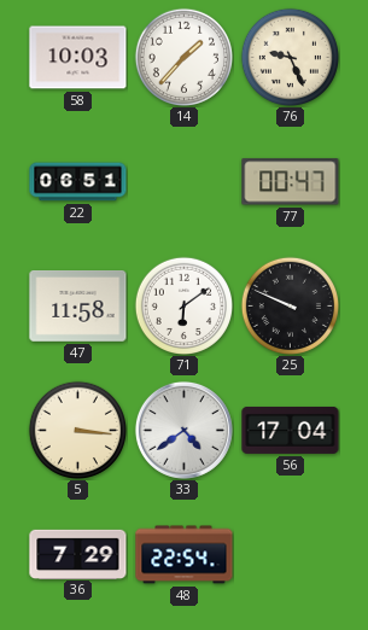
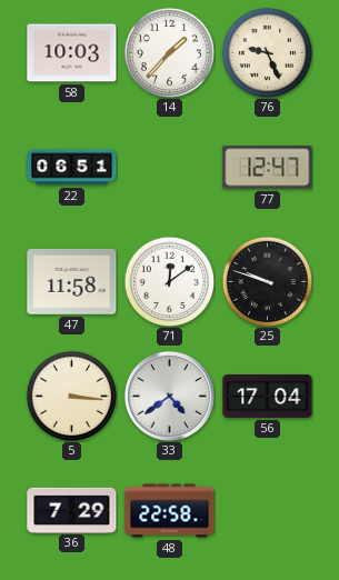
77: 00:47 -> 12:47
71: 6:09 -> 12:09
25: 9:49 -> 9:48
48: 22:54 -> 22:58
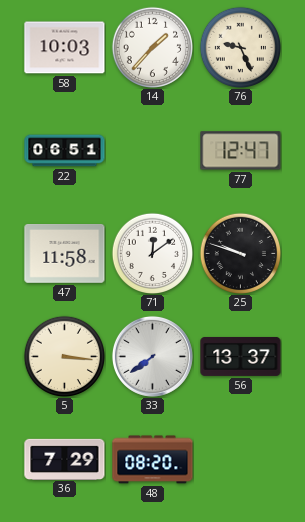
33: 4:39 -> 7:39
56: 17:04 -> 13:37
48: 22:58 -> 08:20
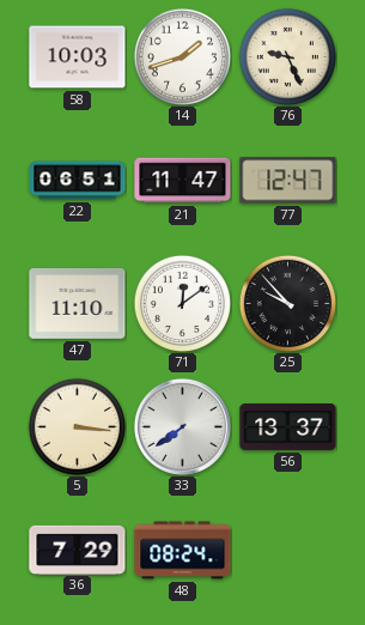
14: 1:37 -> 1:42
21: none -> 11:47
47: 11:58 -> 11:10
25: 9:48 -> 9:53
48: 08:20 -> 08:24
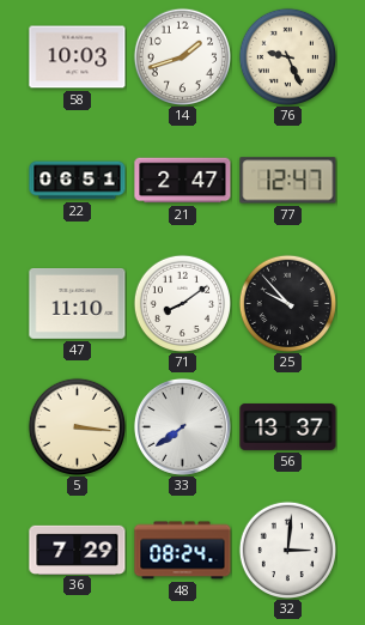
21: 11:47 -> 2:47
71: 12:09 -> 8:09
32: none -> 3:01
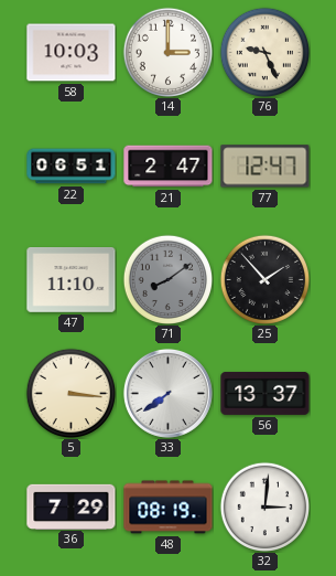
14: 1:42 -> 3:00
71 dial: white -> grey
25: 9:53 -> 1:53
48: 08:24 -> 08:19
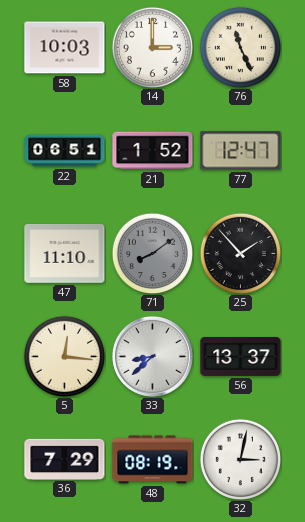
76: 9:26 -> 11:26
21: 2:47 -> 1:52
5: 3:16 -> 12:16
33: 7:39 -> 8:38
32: 3:01 -> 3:02
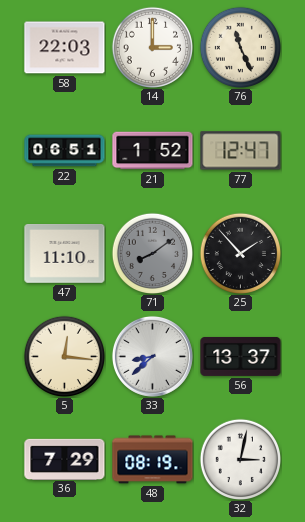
58: 10:03 -> 22:03
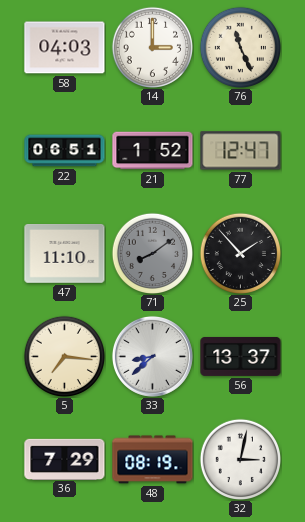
58: 22:03 -> 04:03
5: 12:16 -> 7:16
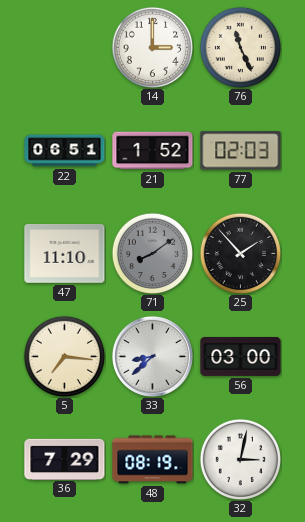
58: 04:03 -> none
77: 12:47 -> 02:03
56: 13:37 -> 03:00
